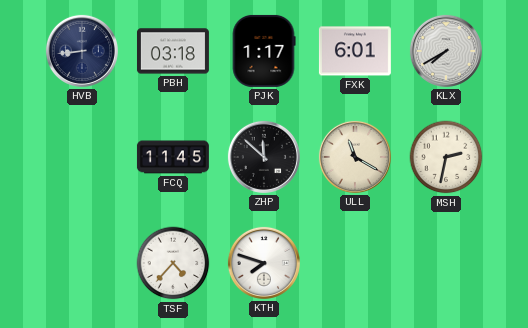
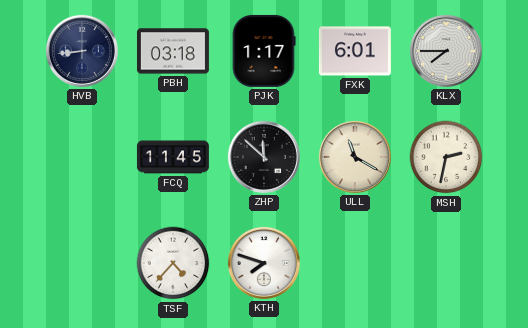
KLX: 7:40 -> 7:45
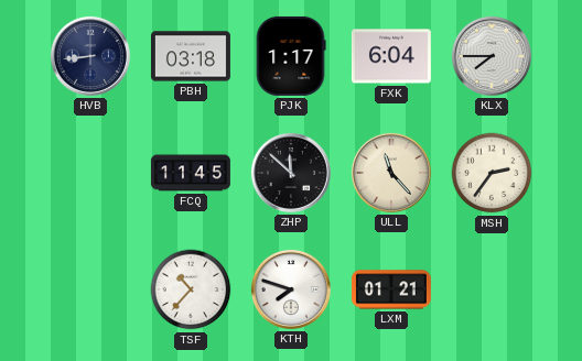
FXK: 6:01 -> 6:04
ULL: 11:20 -> 11:23
MSH: 2:32 -> 2:36
TSF: 4:37 -> 10:37
LXM: none -> 01:21
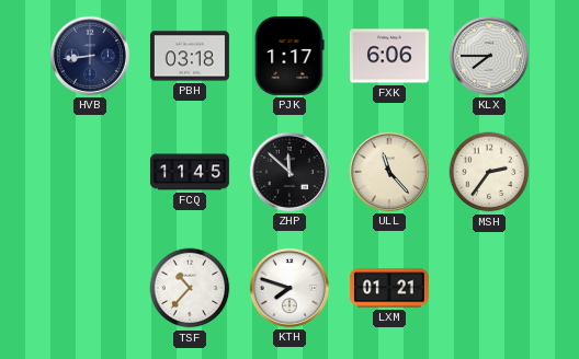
FXK: 6:04 -> 6:06
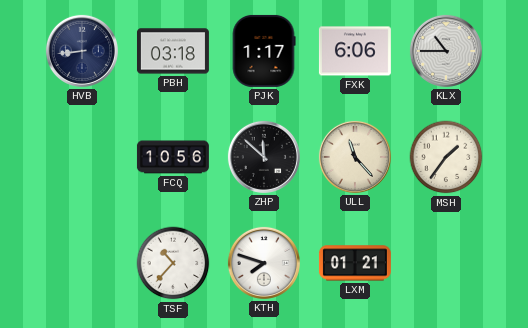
KLX: 7:45 -> 10:45
FCQ: 11:45 -> 10:56
MSH: 2:36 -> 1:36
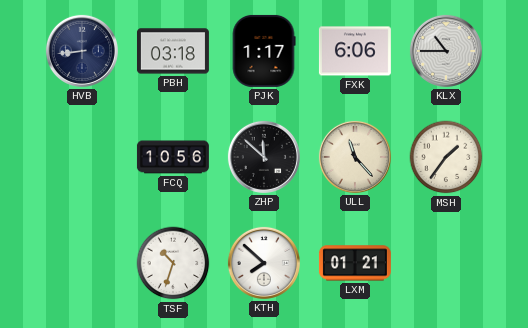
TSF: 10:37 -> 10:33
KTH: 7:48 -> 7:52
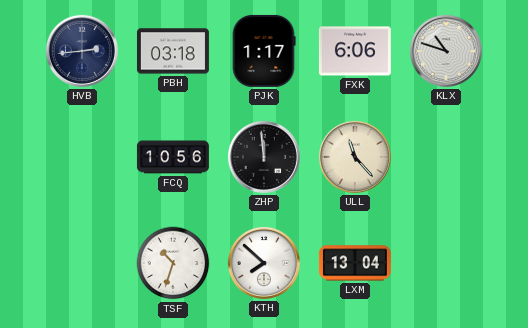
HVB: 8:44 -> 2:44
KLX: 10:45 -> 10:48
ZHP: 11:52 -> 11:59
MSH: 1:36 -> none
LXM: 01:21 -> 13:04
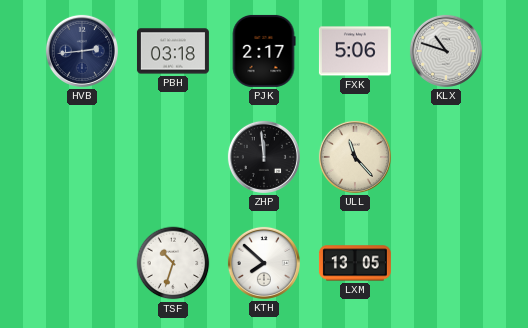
PJK: 1:17 -> 2:17
FXK: 6:06 -> 5:06
FCQ: 10:56 -> none
LXM: 13:04 -> 13:05
